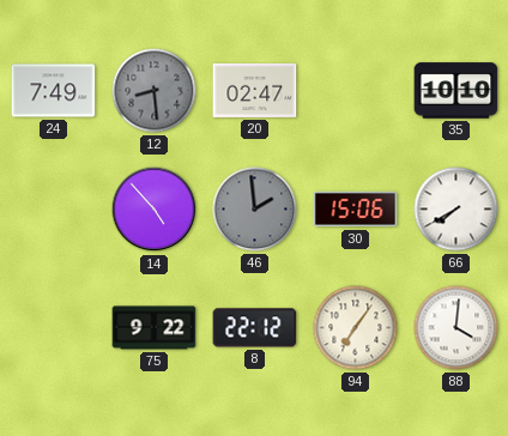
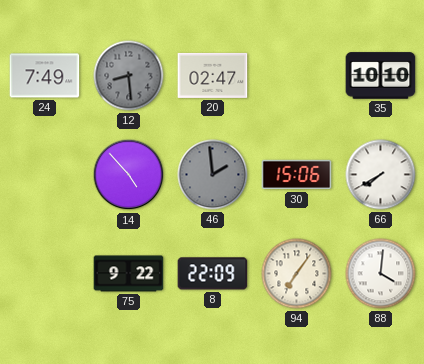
8: 22:12 -> 22:09
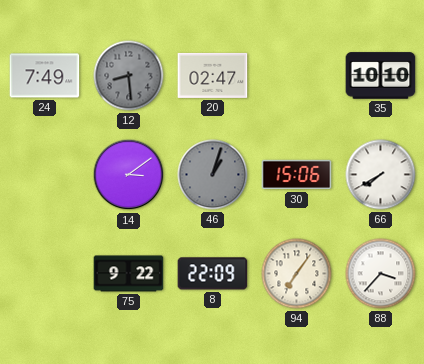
14: 4:53 -> 3:09
46: 1:59 -> 1:03
88: 4:01 -> 3:37
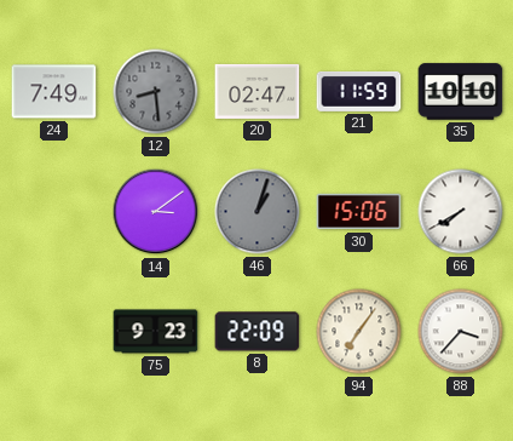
21: none -> 11:59
75: 9:22 -> 9:23
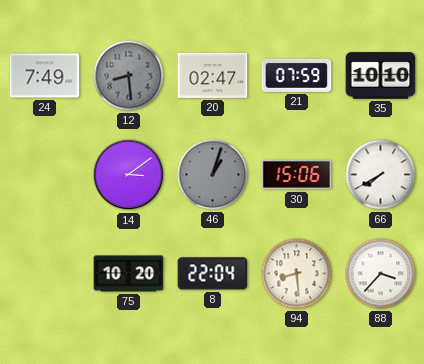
21: 11:59 -> 07:59
75: 9:23 -> 10:20
8: 22:09 -> 22:04
94: 7:06 -> 8:29
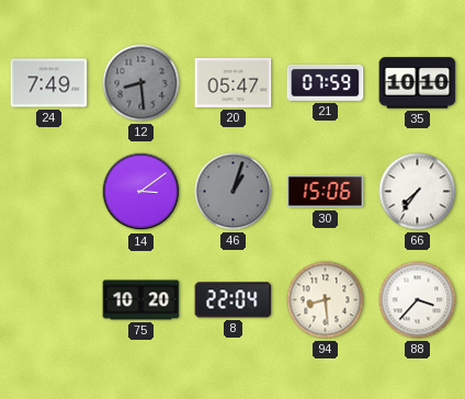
20: 02:47 -> 05:47
66: 7:40 -> 7:36
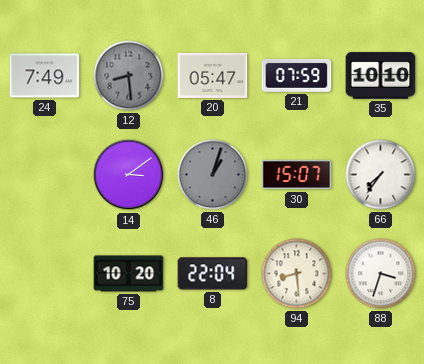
30: 15:06 -> 15:07
88: 3:37 -> 3:33
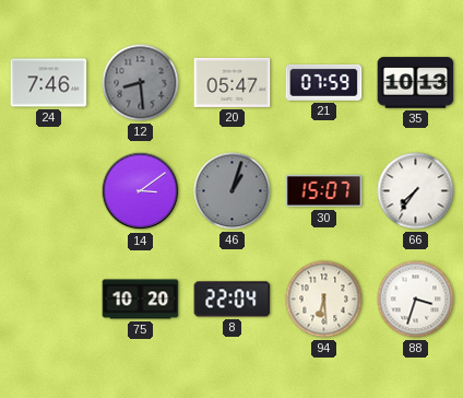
24: 7:49 -> 7:46
35: 10:10 -> 10:13
94: 8:29 -> 6:29
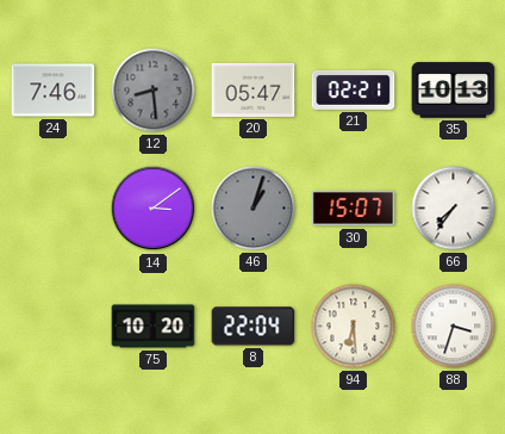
21: 07:59 -> 02:21
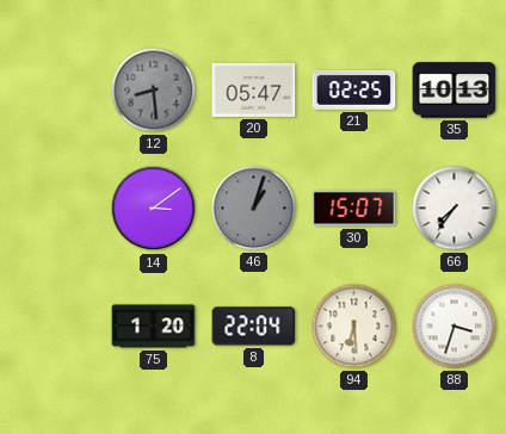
24: 7:46 -> none
21: 02:21 -> 02:25
75: 10:20 -> 1:20
